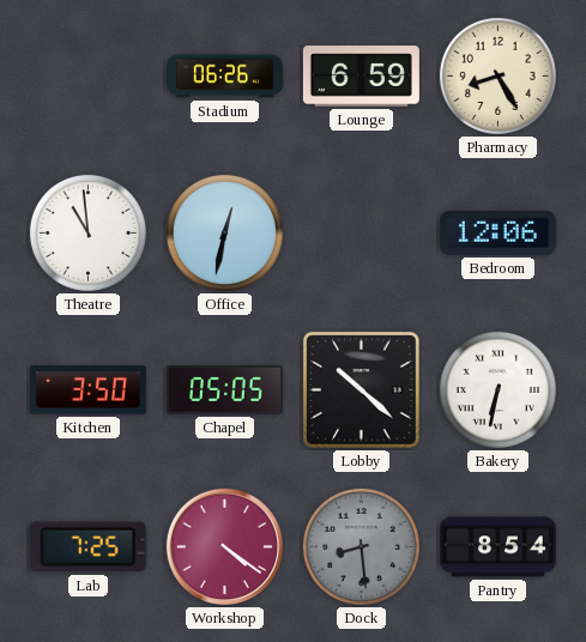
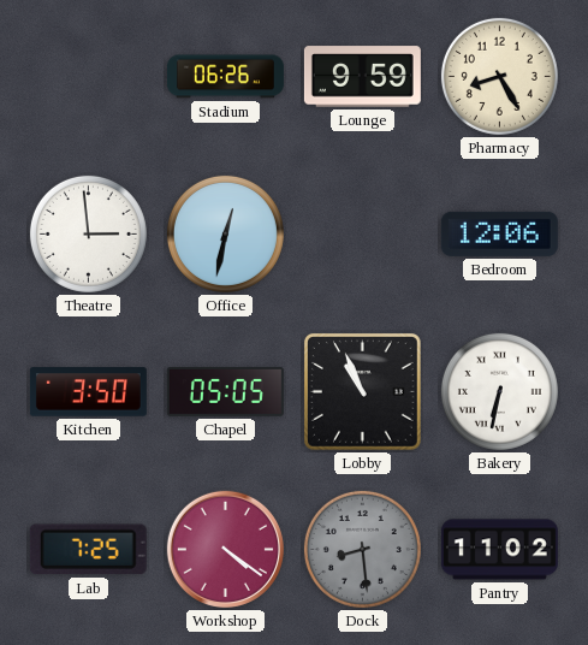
Lounge: 6:59 -> 9:59
Theatre: 10:59 -> 2:59
Lobby: 10:22 -> 10:56
Pantry: 8:54 -> 11:02
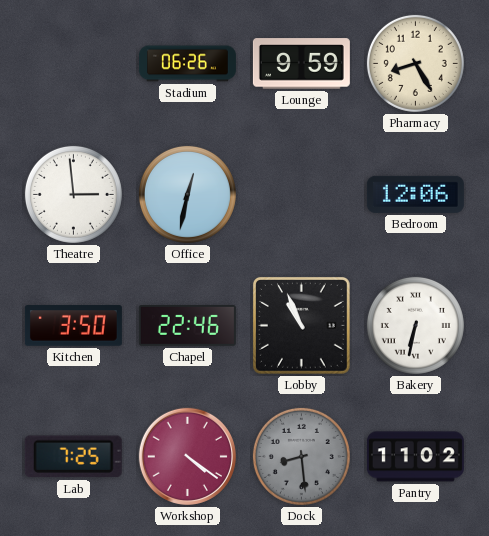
Chapel: 05:05 -> 22:46
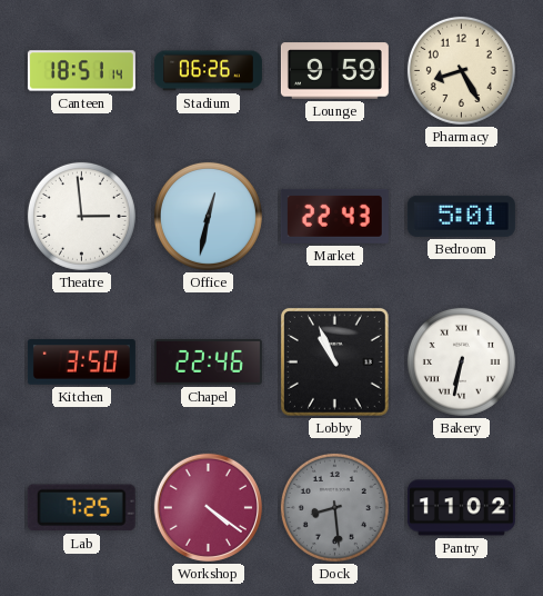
Canteen: none -> 18:51
Market: none -> 22:43
Bedroom: 12:06 -> 5:01
